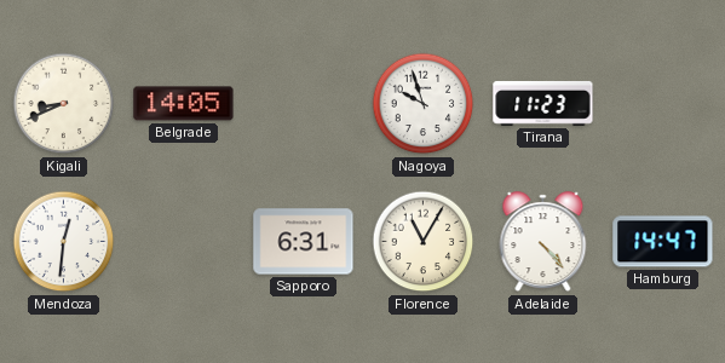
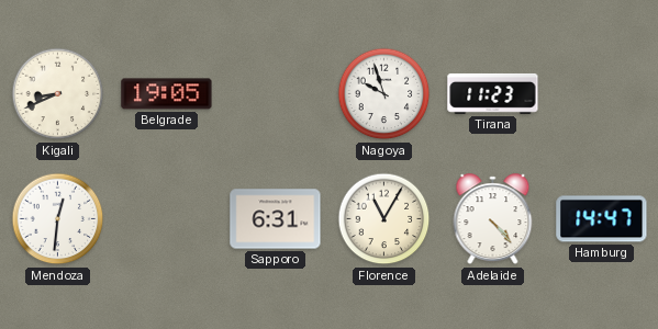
Belgrade: 14:05 -> 19:05
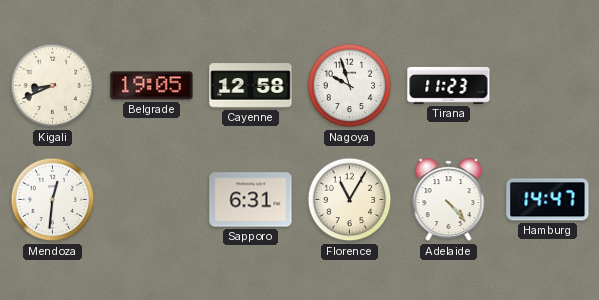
Cayenne: none -> 12:58
